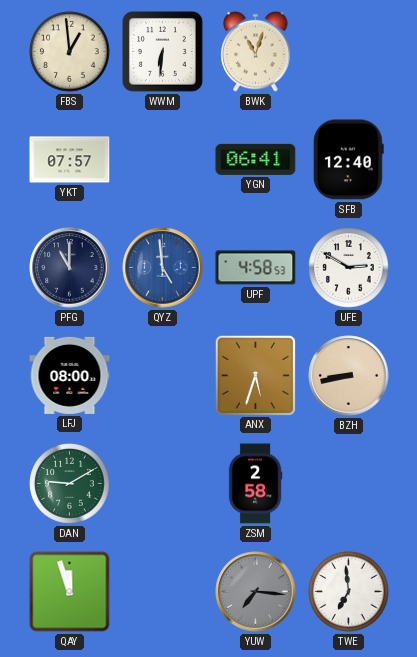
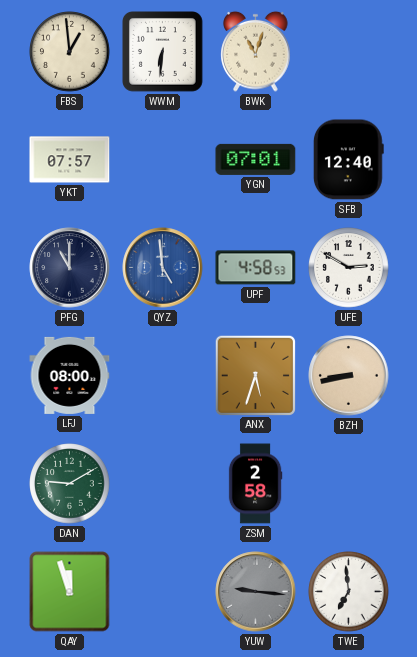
YGN: 06:41 -> 07:01
YUW: 7:16 -> 9:16
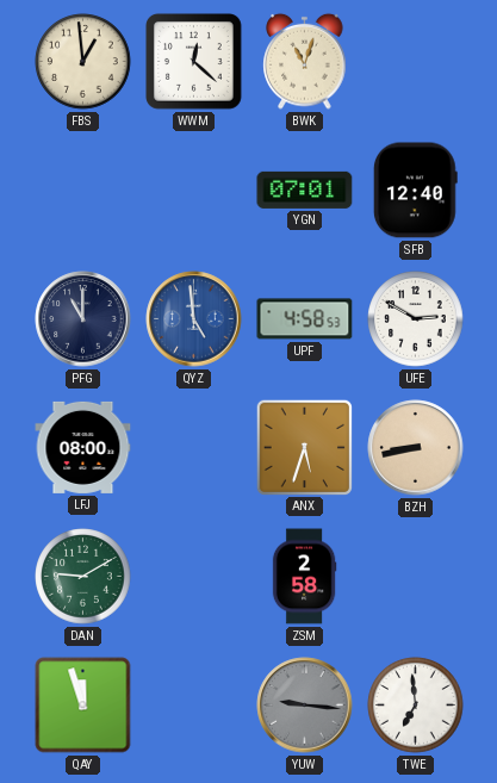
WWM: 6:31 -> 12:22
YKT: 07:57 -> none
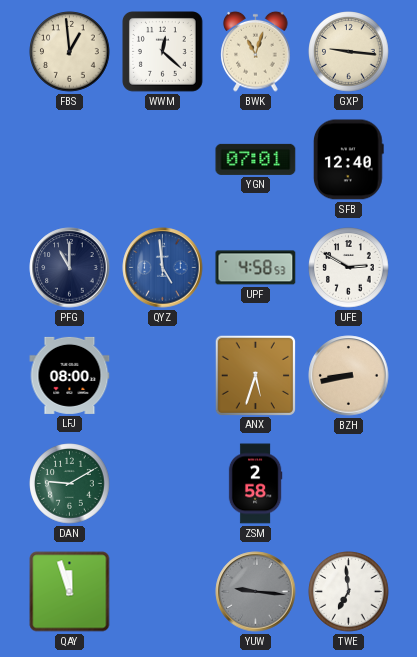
GXP: none -> 9:16
